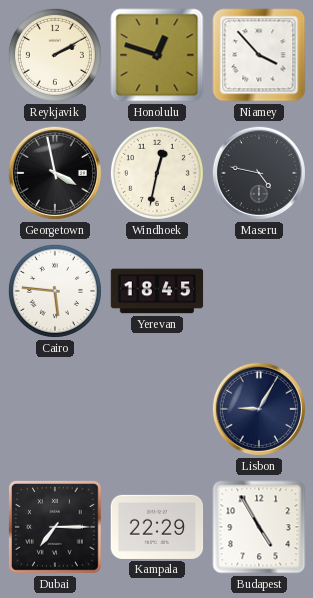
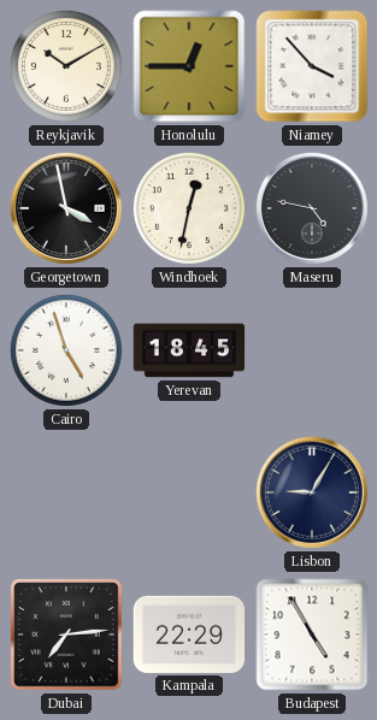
Reykjavik: 2:10 -> 10:10
Honolulu: 12:48 -> 12:45
Cairo: 5:46 -> 4:57
Dubai: 7:15 -> 7:14
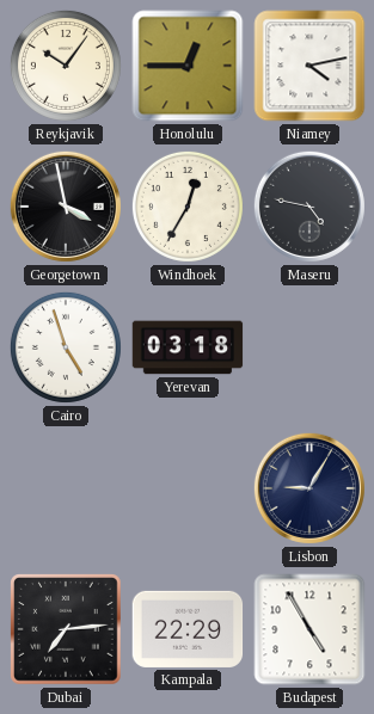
Reykjavik: 10:10 -> 10:06
Niamey: 3:53 -> 4:13
Windhoek: 12:32 -> 12:35
Yerevan: 18:45 -> 03:18
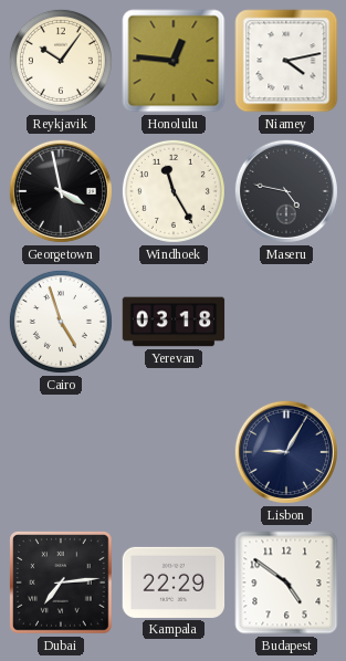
Honolulu: 12:45 -> 12:46
Windhoek: 12:35 -> 11:25
Budapest: 4:55 -> 4:51
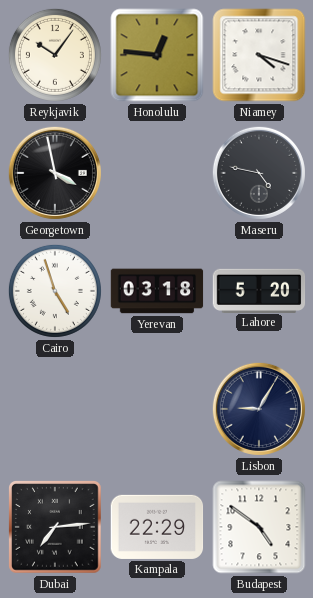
Niamey: 4:13 -> 4:18
Windhoek: 11:25 -> none
Lahore: none -> 5:20
